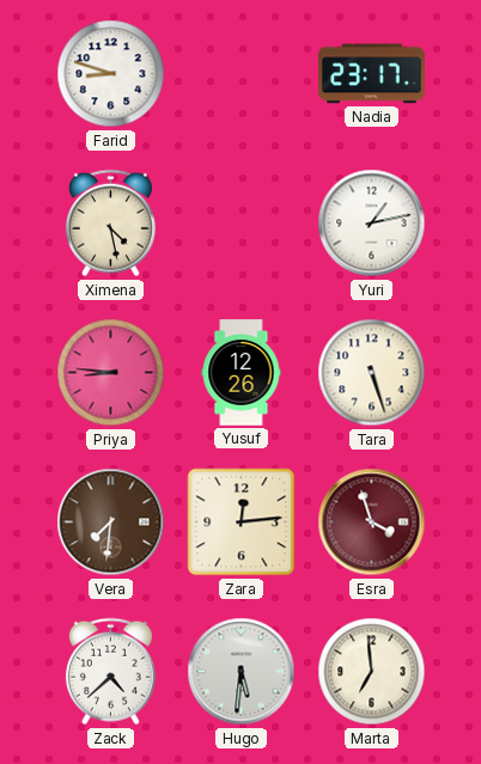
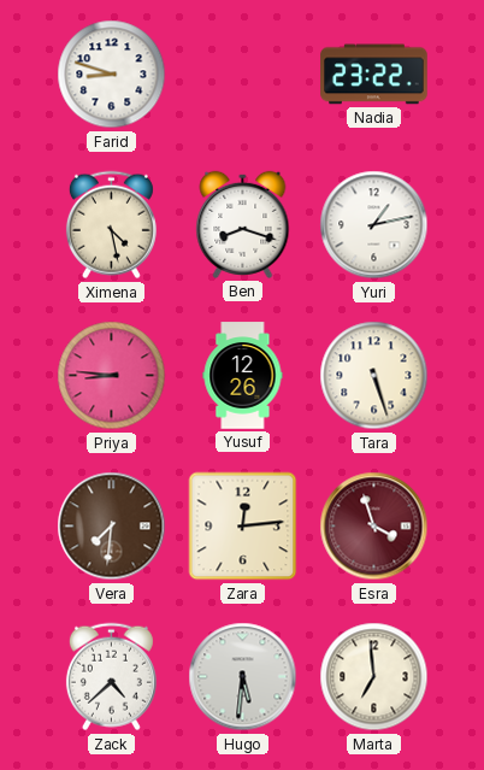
Nadia: 23:17 -> 23:22
Ben: none -> 8:18
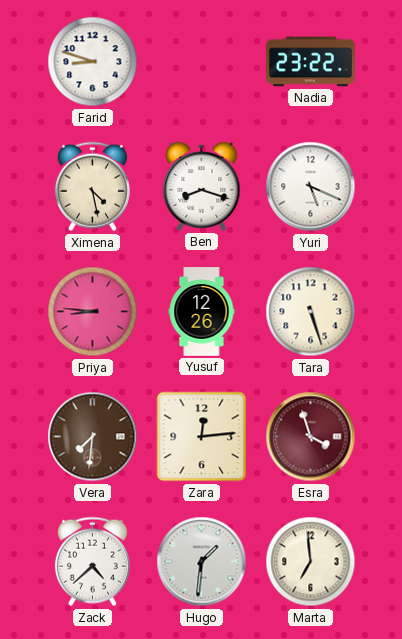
Yuri: 1:13 -> 5:19
Hugo: 5:31 -> 1:31
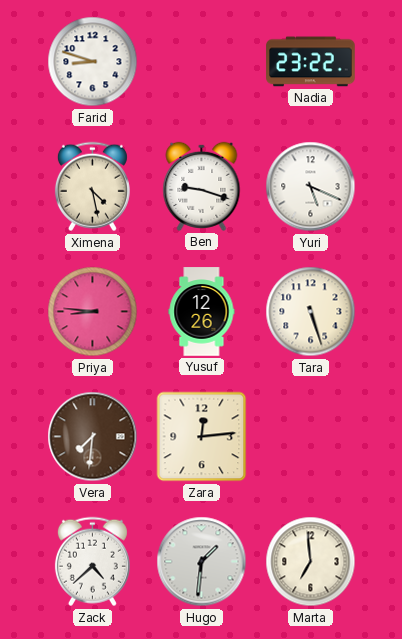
Ben: 8:18 -> 9:18
Esra: 3:57 -> none
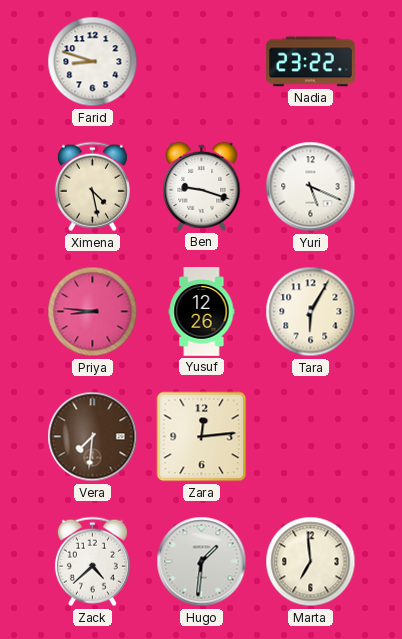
Tara: 5:27 -> 6:05
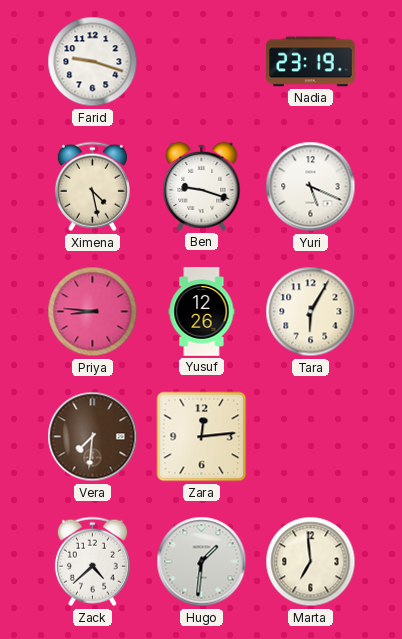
Farid: 8:48 -> 9:18
Nadia: 23:22 -> 23:19
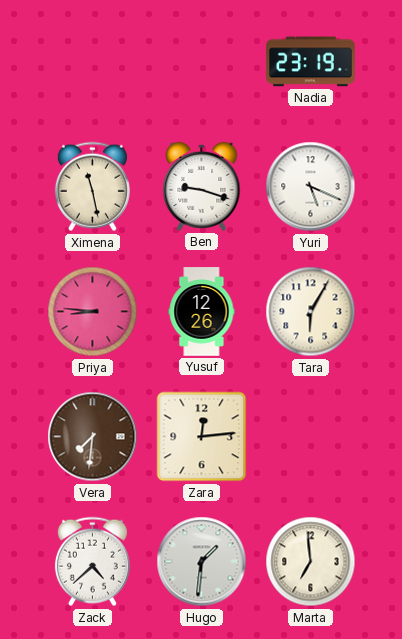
Farid: 9:18 -> none
Ximena: 4:28 -> 11:28
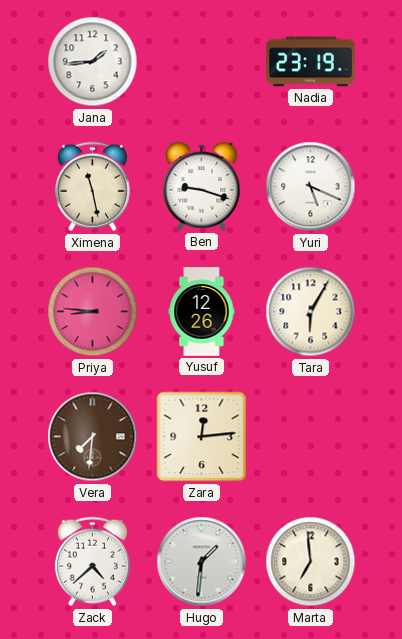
Jana: none -> 1:44
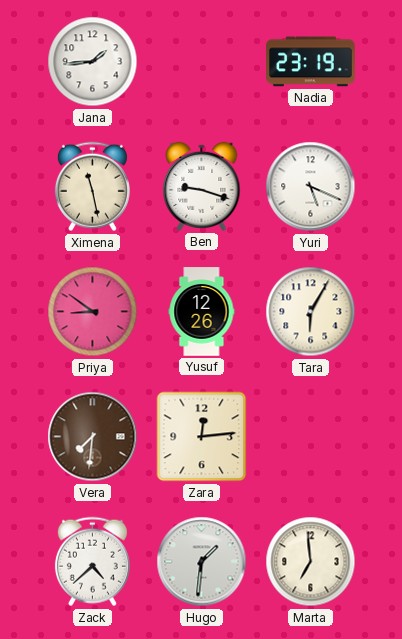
Priya: 8:46 -> 8:51
